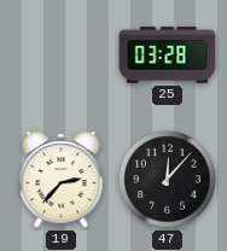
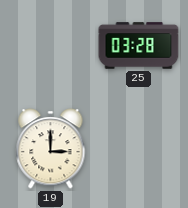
19: 2:37 -> 3:00
47: 12:07 -> none
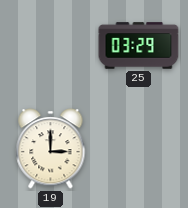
25: 03:28 -> 03:29
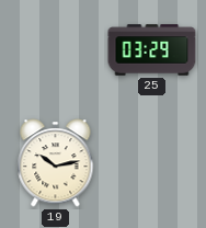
19: 3:00 -> 10:13
